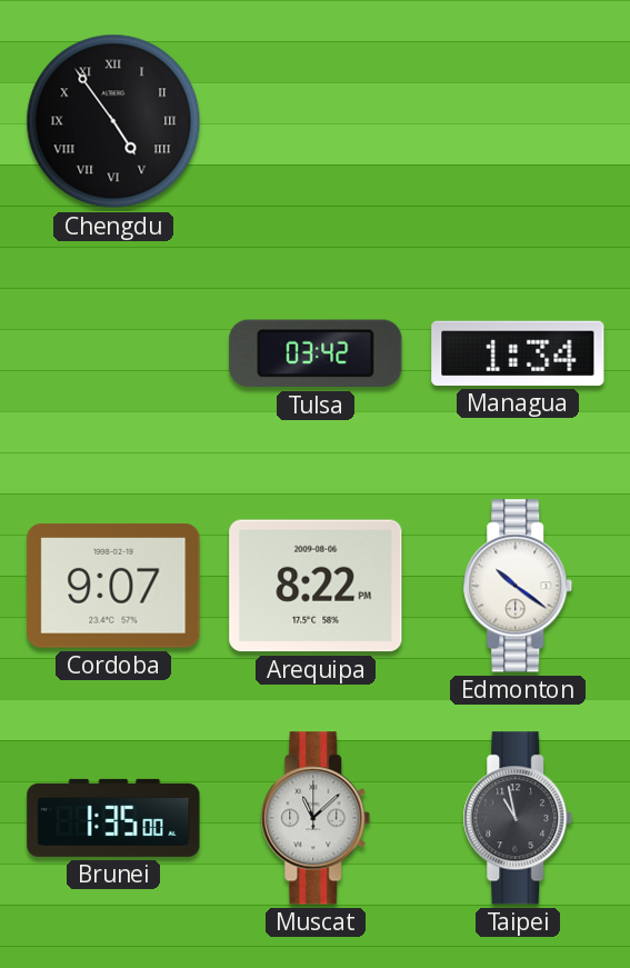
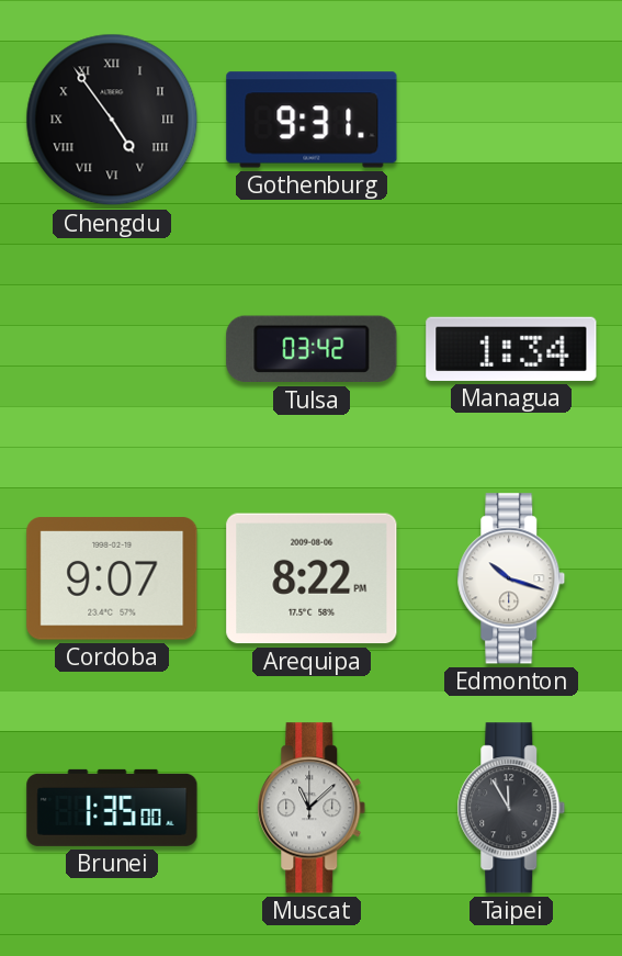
Gothenburg: none -> 9:31
Edmonton: 10:21 -> 10:18
Taipei: 10:58 -> 11:55
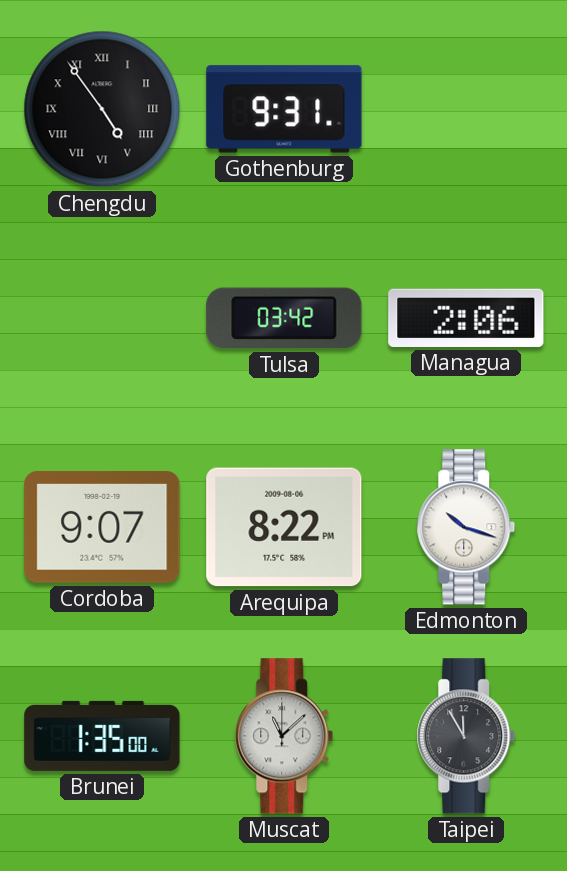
Managua: 1:34 -> 2:06
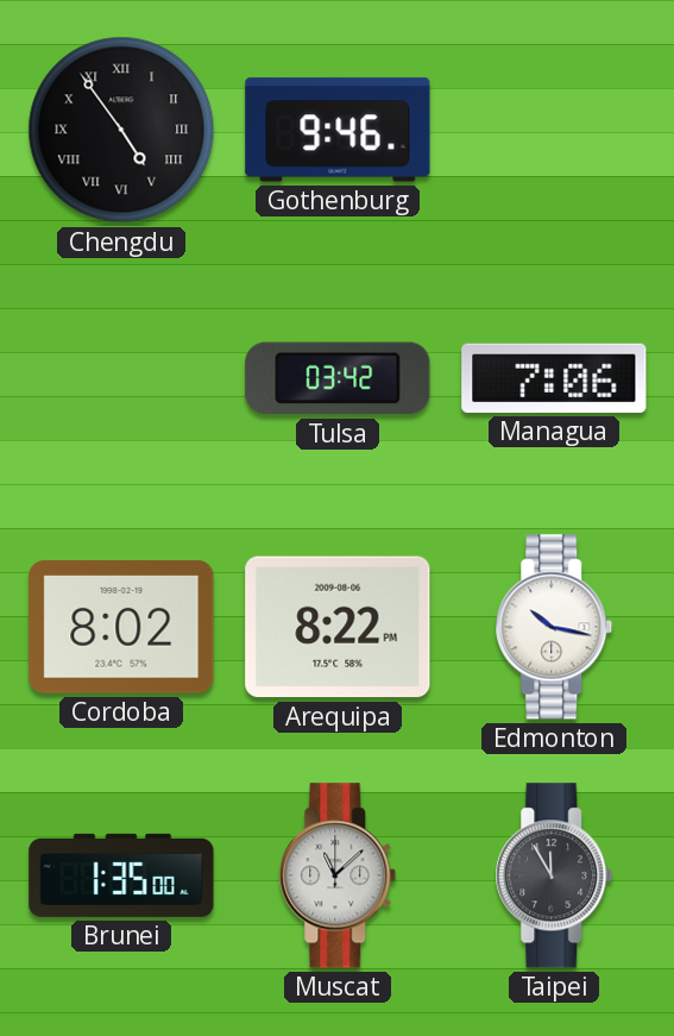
Gothenburg: 9:31 -> 9:46
Managua: 2:06 -> 7:06
Cordoba: 9:07 -> 8:02
Edmonton: 10:18 -> 10:17
